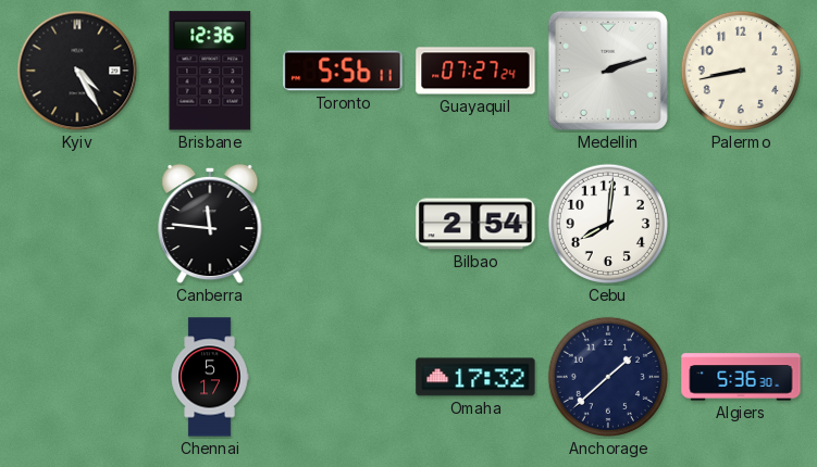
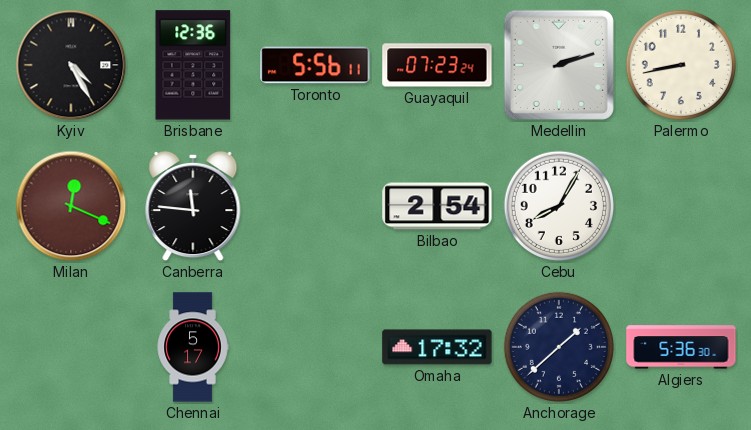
Guayaquil: 07:27 -> 07:23
Milan: none -> 12:19
Cebu: 8:01 -> 8:05
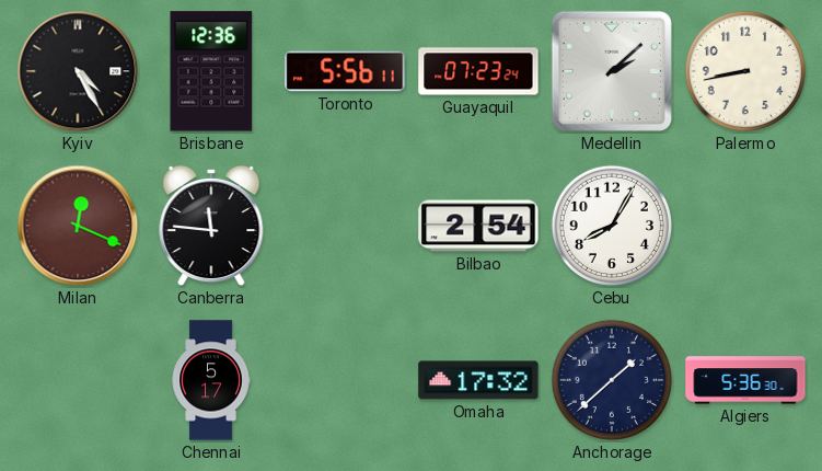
Medellin: 2:12 -> 2:08
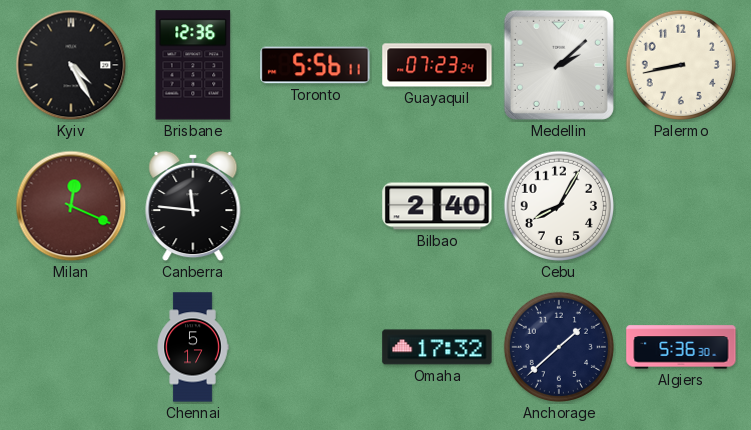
Bilbao: 2:54 -> 2:40
